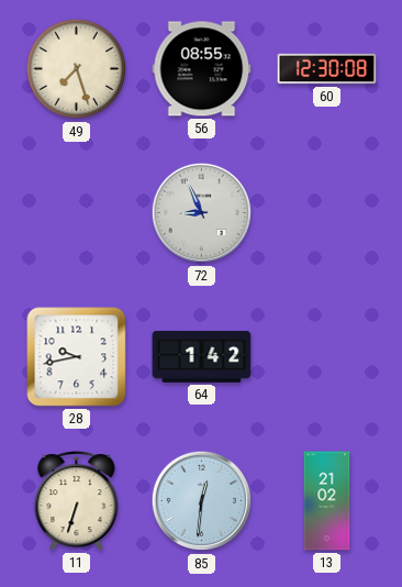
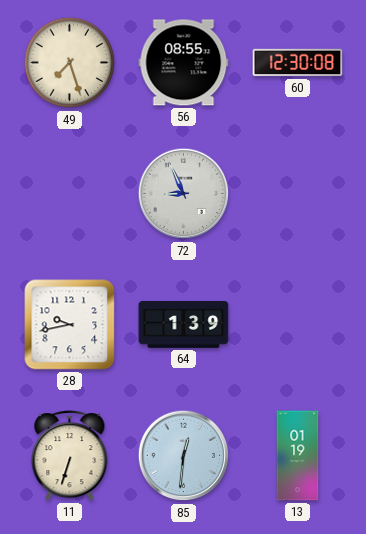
64: 1:42 -> 1:39
13: 21:02 -> 01:19
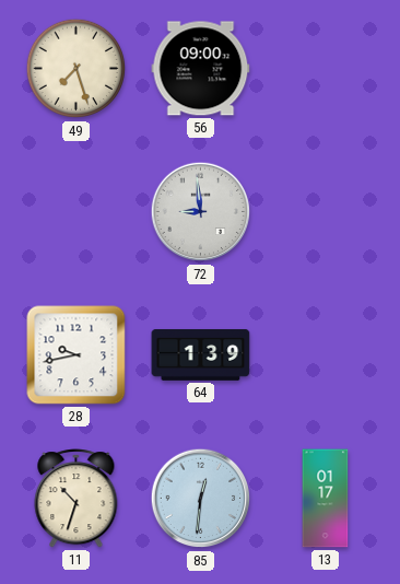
56: 08:55 -> 09:00
60: 12:30 -> none
72: 8:56 -> 8:59
11: 6:33 -> 10:33
13: 01:19 -> 01:17
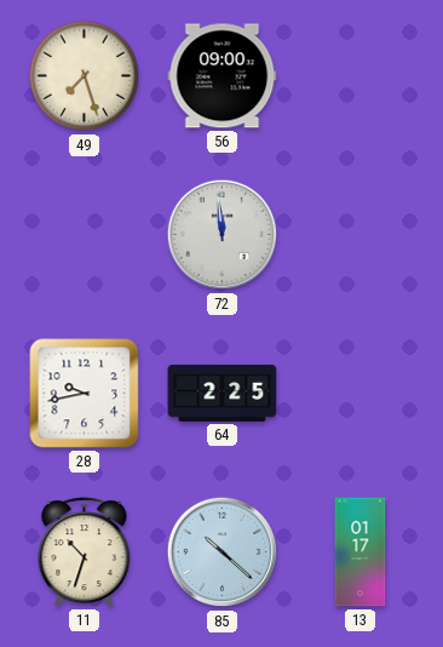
72: 8:59 -> 11:59
64: 1:39 -> 2:25
85: 12:31 -> 10:22
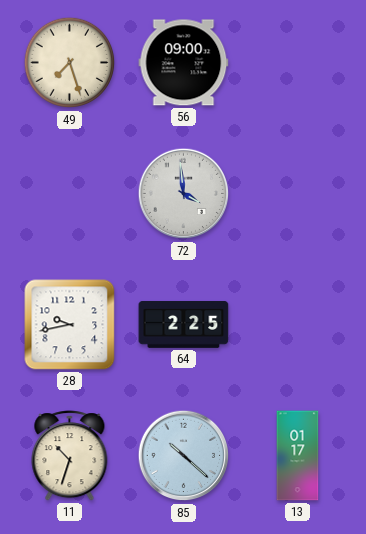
72: 11:59 -> 3:59
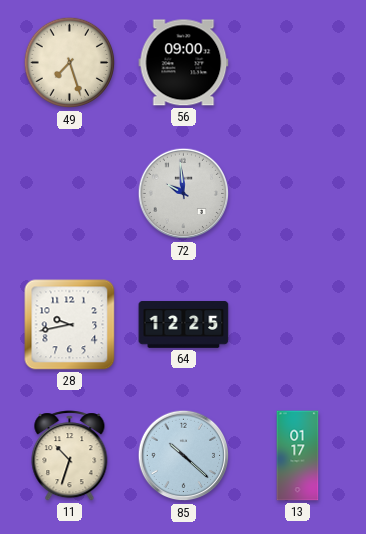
72: 3:59 -> 9:59
64: 2:25 -> 12:25
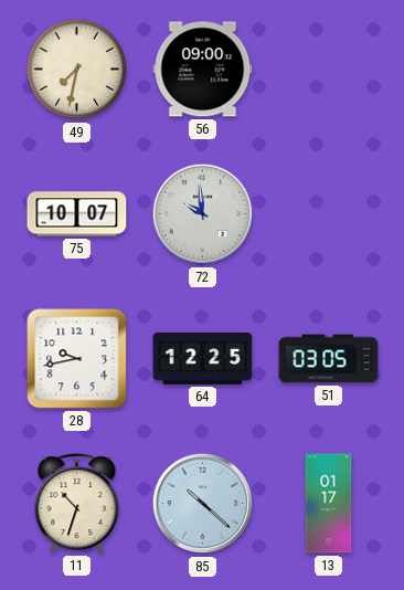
49: 7:27 -> 7:32
75: none -> 10:07
51: none -> 03:05
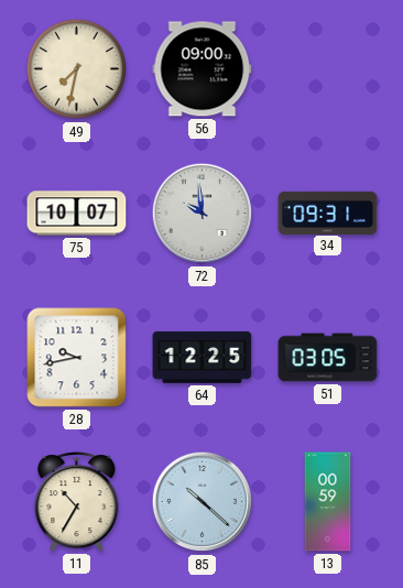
34: none -> 09:31
11: 10:33 -> 10:35
13: 01:17 -> 00:59
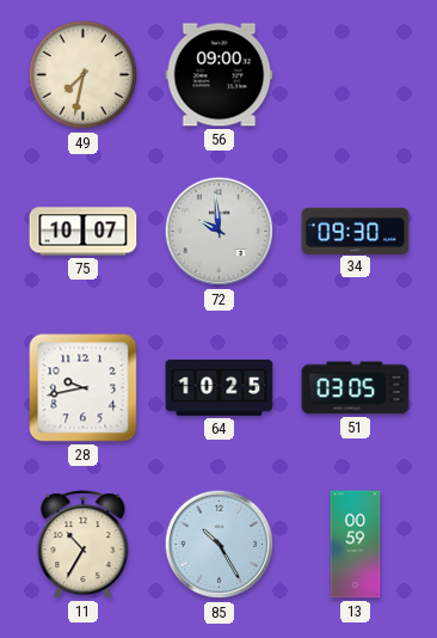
34: 09:31 -> 09:30
64: 12:25 -> 10:25
85: 10:22 -> 10:25
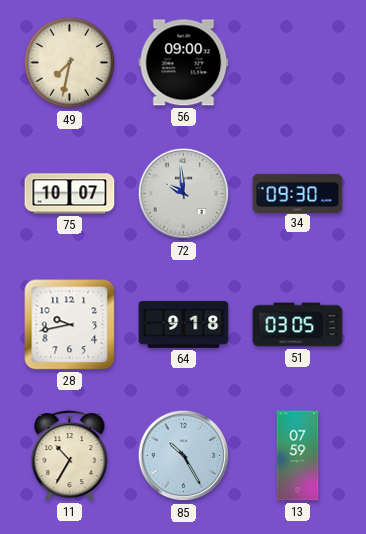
64: 10:25 -> 9:18
13: 00:59 -> 07:59
